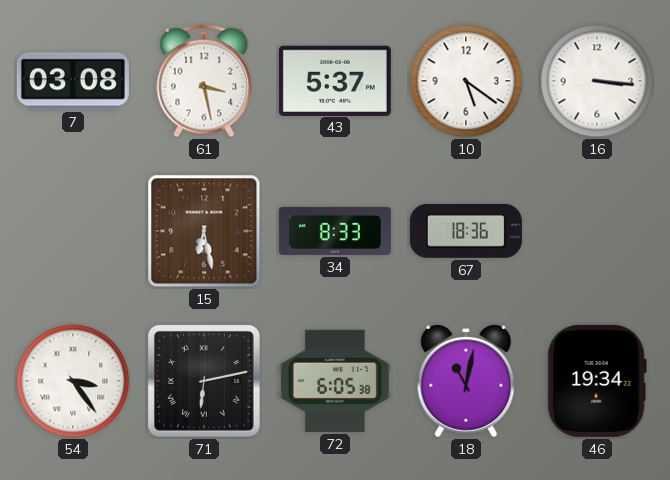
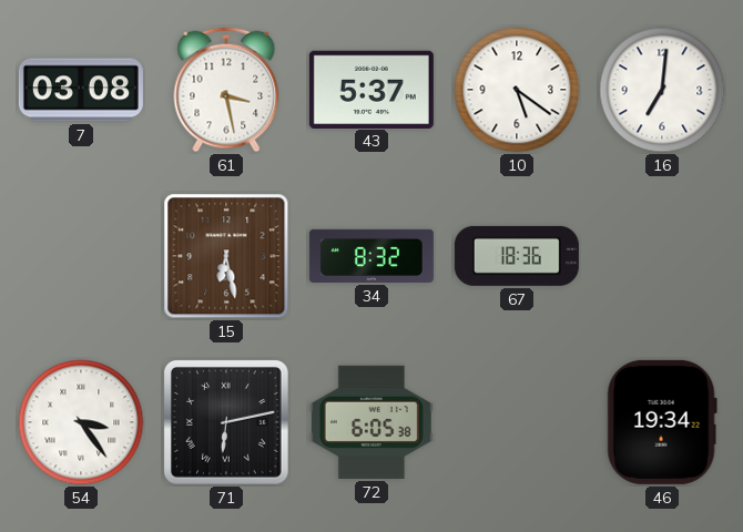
16: 3:16 -> 7:01
34: 8:33 -> 8:32
18: 11:02 -> none
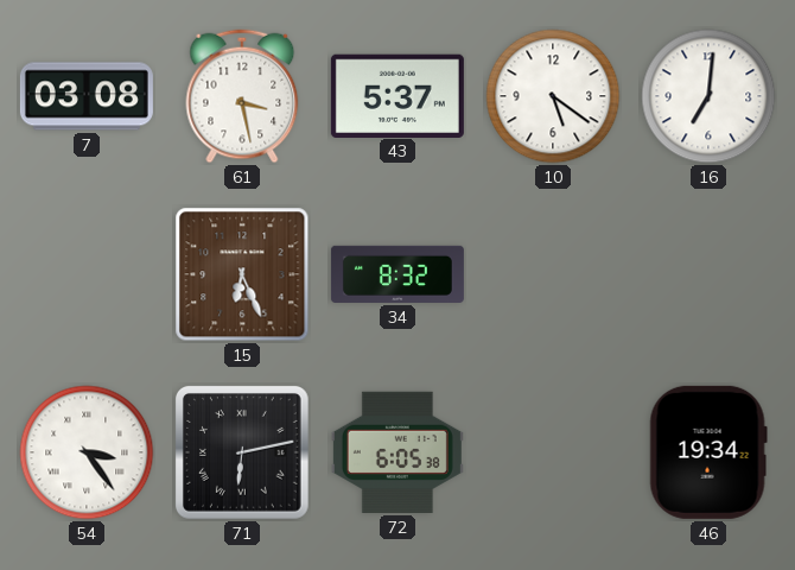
15: 6:28 -> 6:26
67: 18:36 -> none
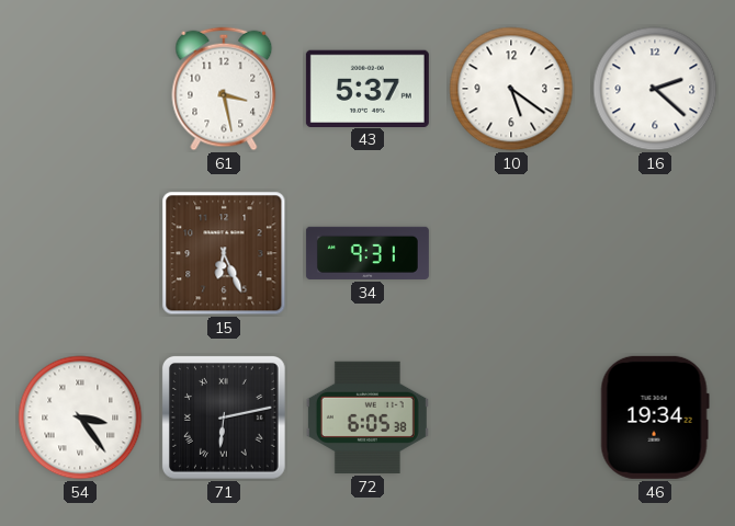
7: 03:08 -> none
16: 7:01 -> 2:22
34: 8:32 -> 9:31
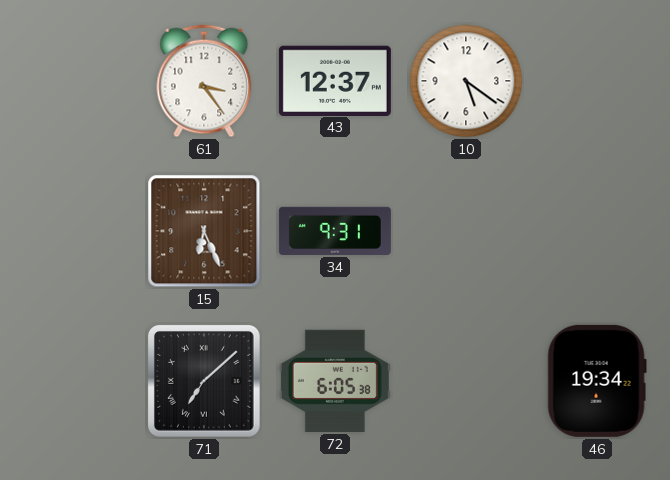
61: 3:28 -> 3:24
43: 5:37 -> 12:37
16: 2:22 -> none
54: 3:24 -> none
71: 6:13 -> 7:08
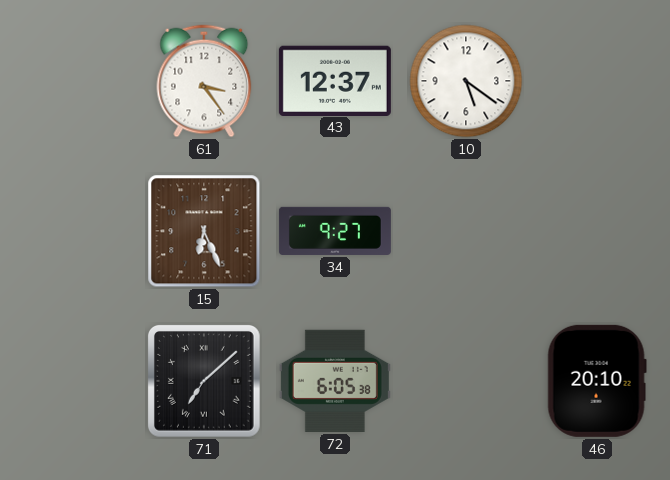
34: 9:31 -> 9:27
46: 19:34 -> 20:10
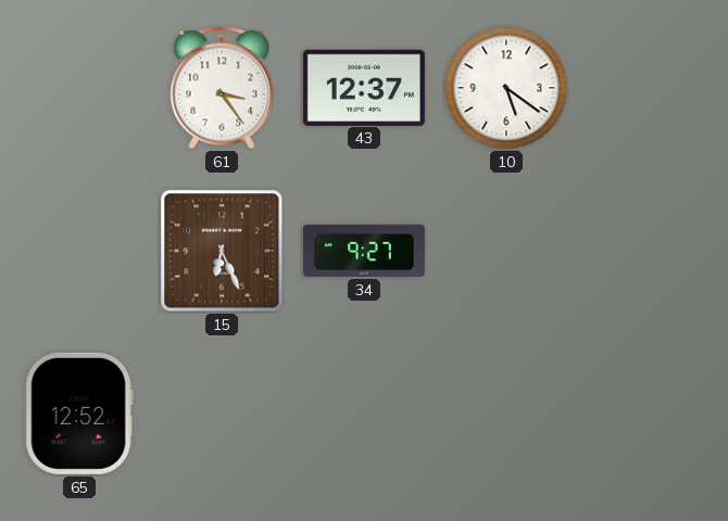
65: none -> 12:52
71: 7:08 -> none
72: 6:05 -> none
46: 20:10 -> none
